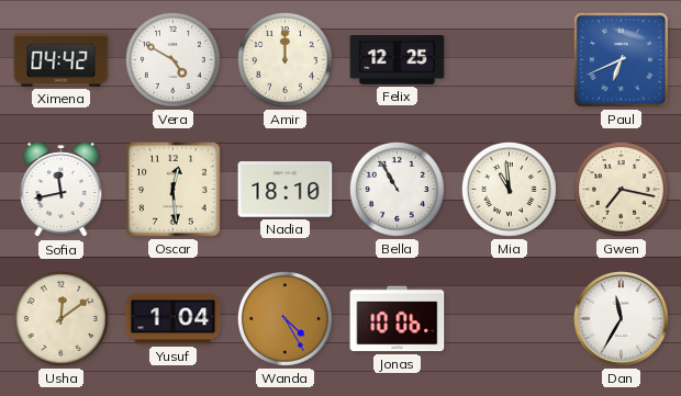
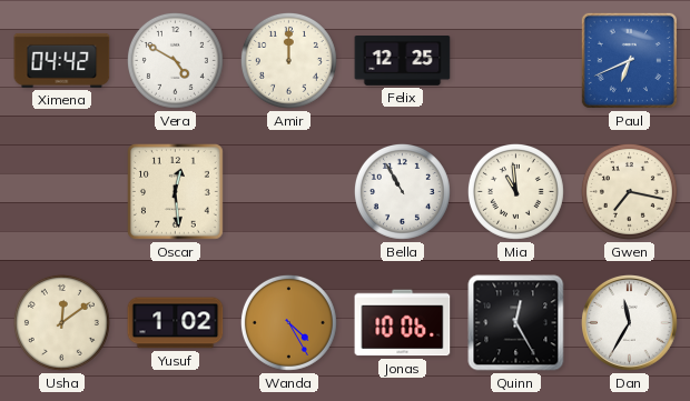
Sofia: 11:43 -> none
Nadia: 18:10 -> none
Yusuf: 1:04 -> 1:02
Quinn: none -> 12:25
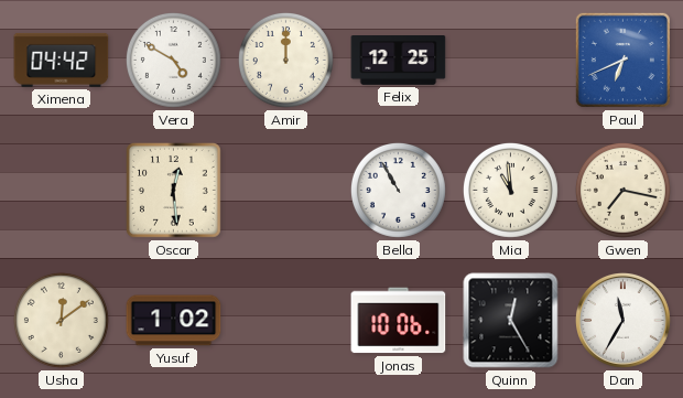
Wanda: 4:25 -> none
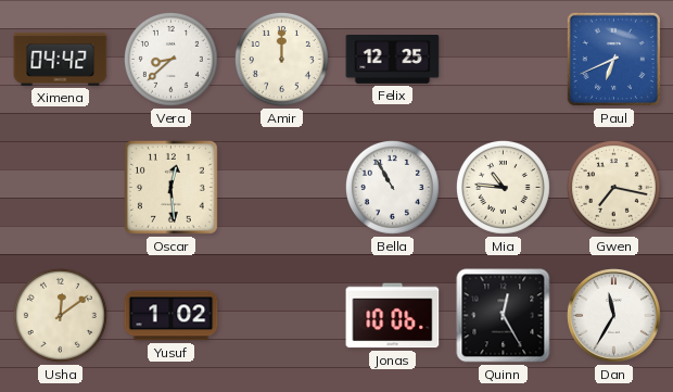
Vera: 4:50 -> 8:38
Mia: 10:59 -> 10:46
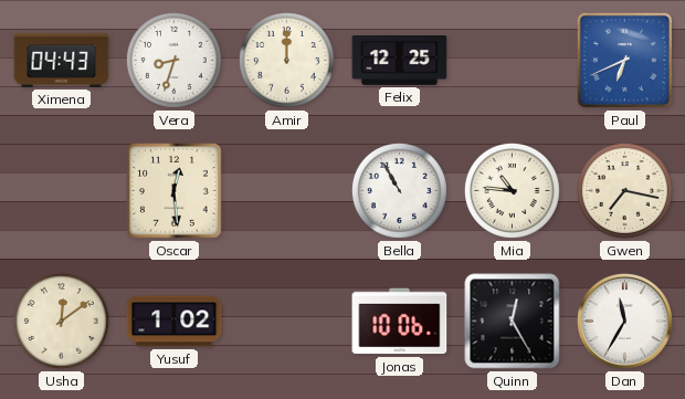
Ximena: 04:42 -> 04:43
Vera: 8:38 -> 8:33
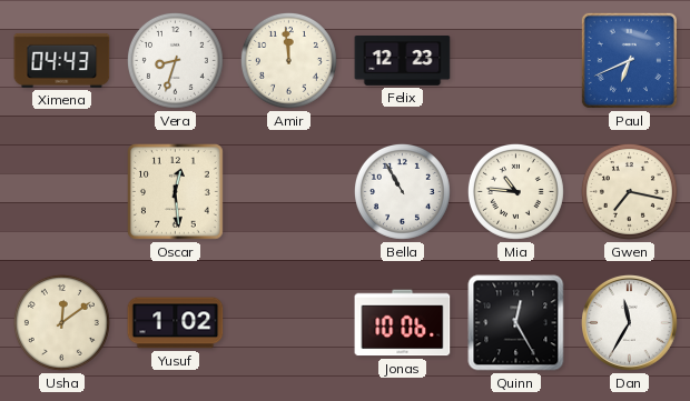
Amir: 12:00 -> 11:59
Felix: 12:25 -> 12:23
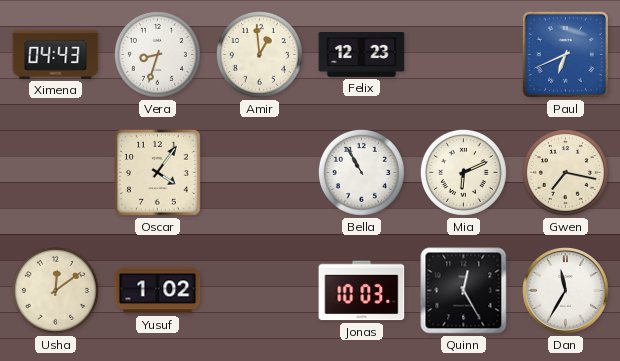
Amir: 11:59 -> 12:59
Oscar: 12:29 -> 4:06
Mia: 10:46 -> 6:11
Jonas: 10:06 -> 10:03
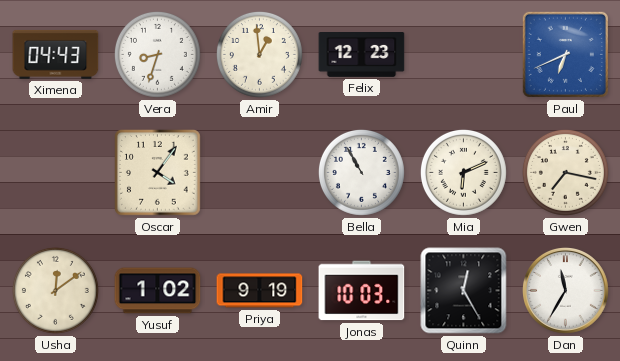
Priya: none -> 9:19
